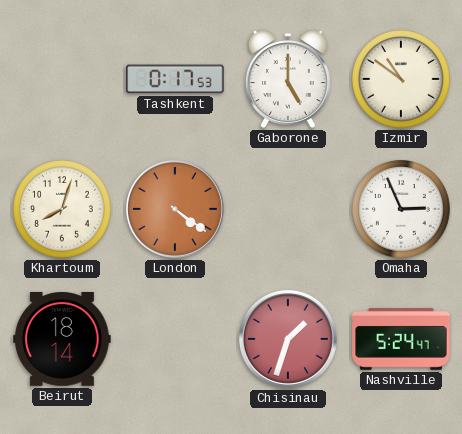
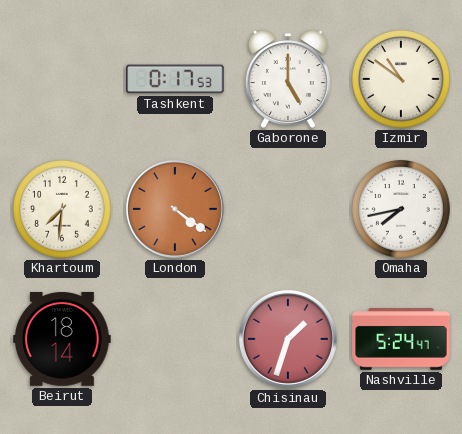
Khartoum: 8:03 -> 7:31
Omaha: 2:56 -> 7:43
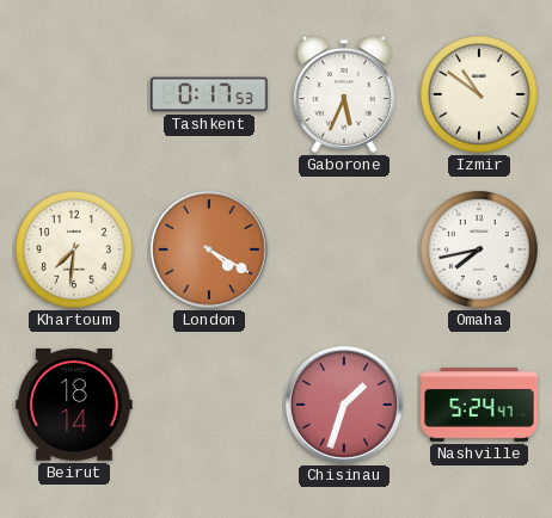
Gaborone: 5:00 -> 5:34
London: 4:21 -> 4:20
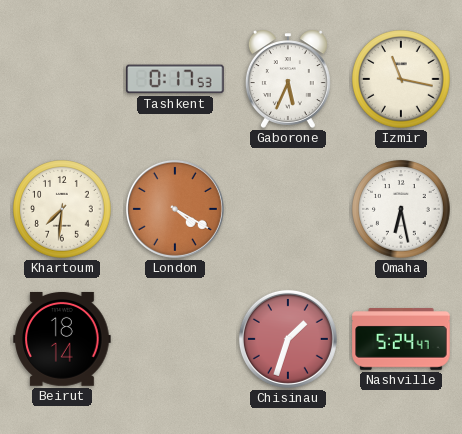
Izmir: 10:51 -> 11:17
Omaha: 7:43 -> 6:28
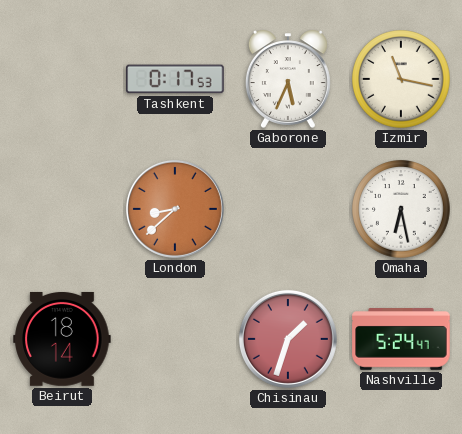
Khartoum: 7:31 -> none
London: 4:20 -> 8:38
